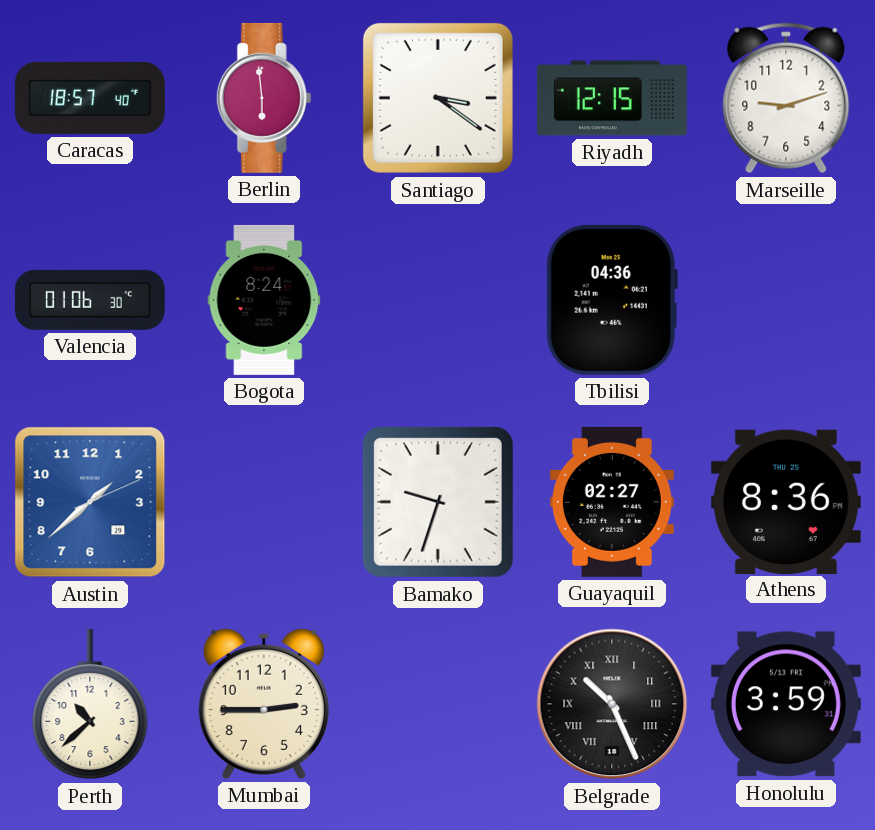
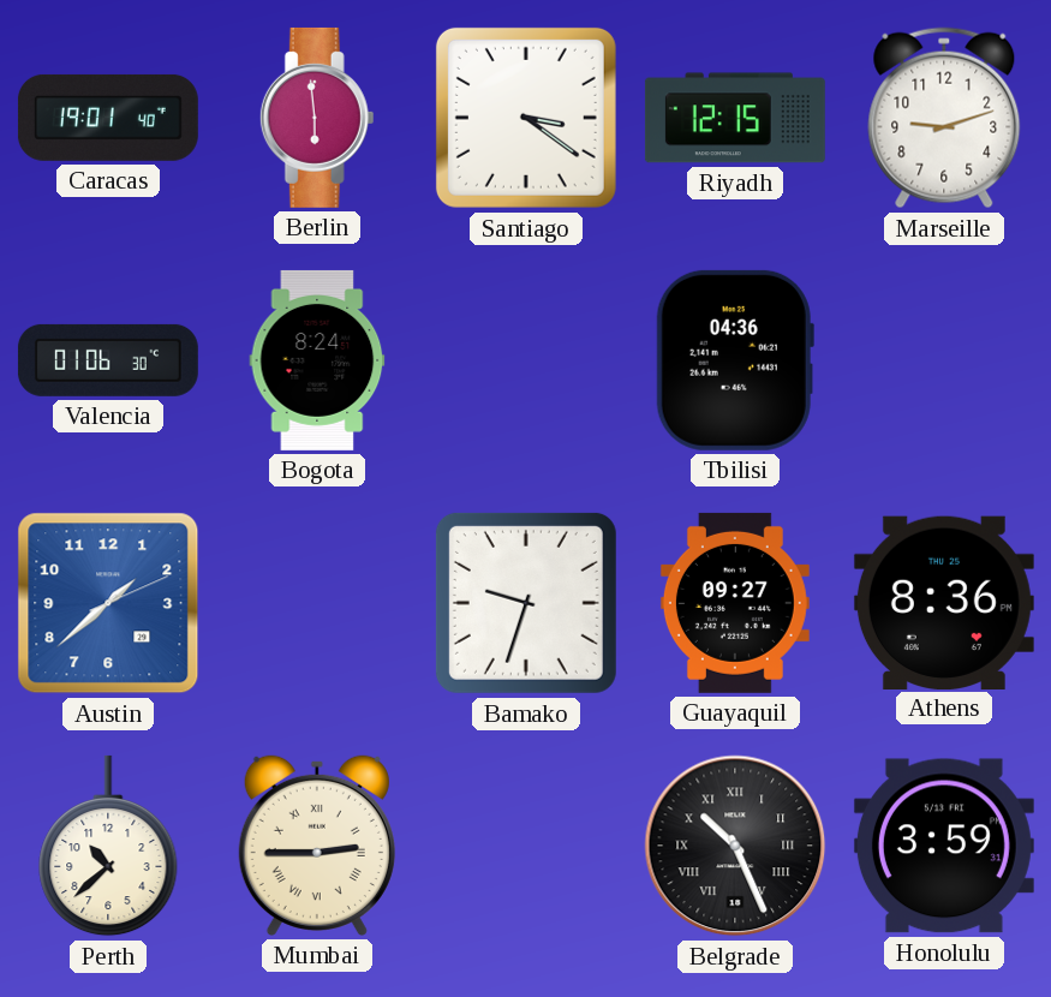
Caracas: 18:57 -> 19:01
Guayaquil: 02:27 -> 09:27
Mumbai numerals: Arabic -> Roman
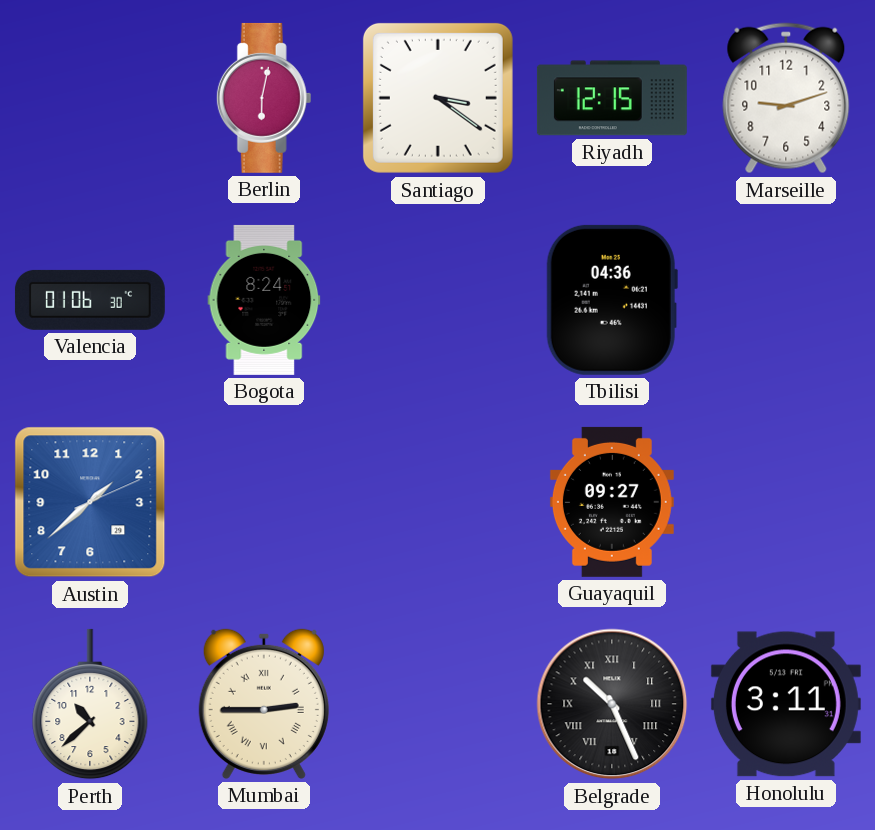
Caracas: 19:01 -> none
Berlin: 5:59 -> 6:02
Bamako: 9:33 -> none
Athens: 8:36 -> none
Honolulu: 3:59 -> 3:11
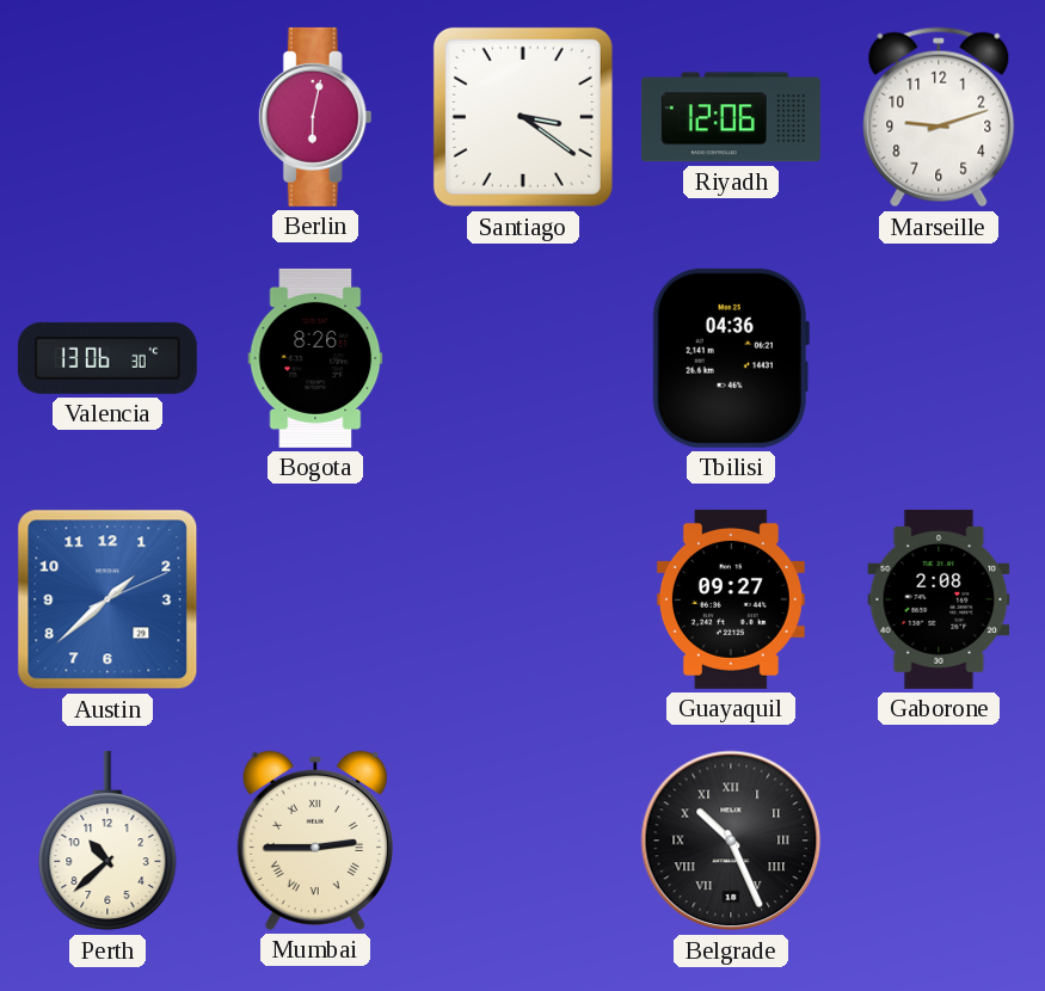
Riyadh: 12:15 -> 12:06
Valencia: 01:06 -> 13:06
Bogota: 8:24 -> 8:26
Gaborone: none -> 2:08
Honolulu: 3:11 -> none
